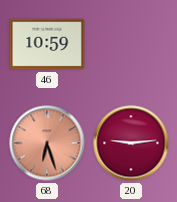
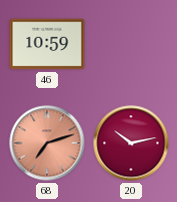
68: 6:27 -> 7:12
20: 9:14 -> 10:13
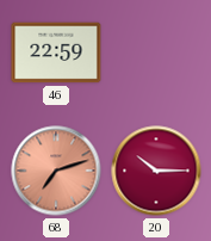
46: 10:59 -> 22:59
20: 10:13 -> 10:15
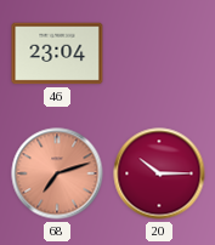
46: 22:59 -> 23:04
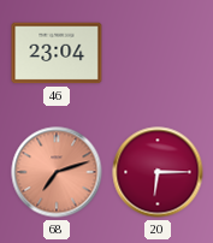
20: 10:15 -> 6:15
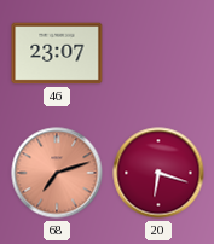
46: 23:04 -> 23:07
20: 6:15 -> 6:18
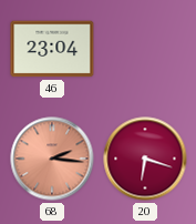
46: 23:07 -> 23:04
68: 7:12 -> 2:16
